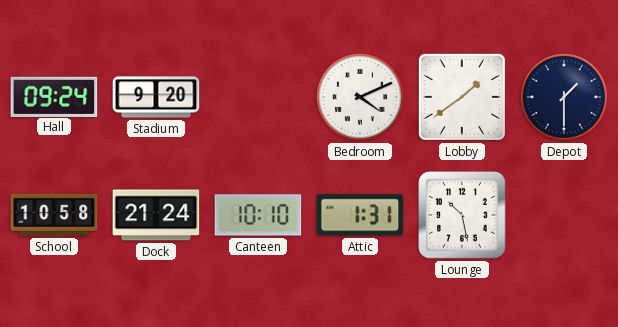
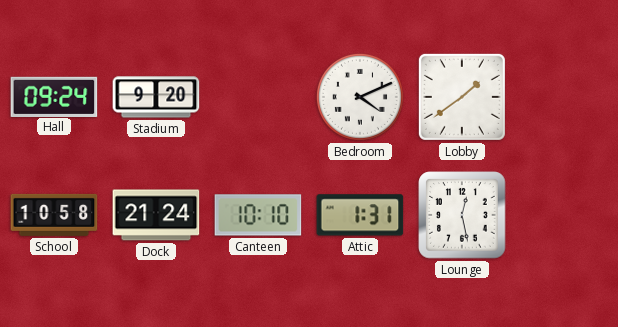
Depot: 1:30 -> none
Lounge: 10:28 -> 12:28
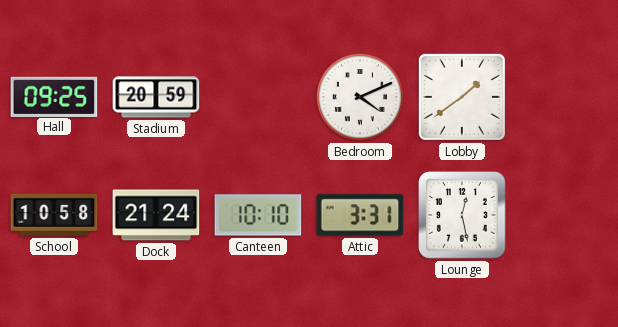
Hall: 09:24 -> 09:25
Stadium: 9:20 -> 20:59
Attic: 1:31 -> 3:31
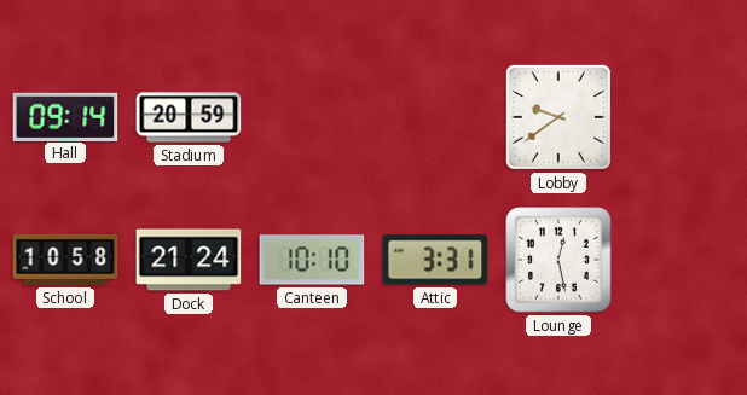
Hall: 09:25 -> 09:14
Bedroom: 4:11 -> none
Lobby: 1:39 -> 9:39
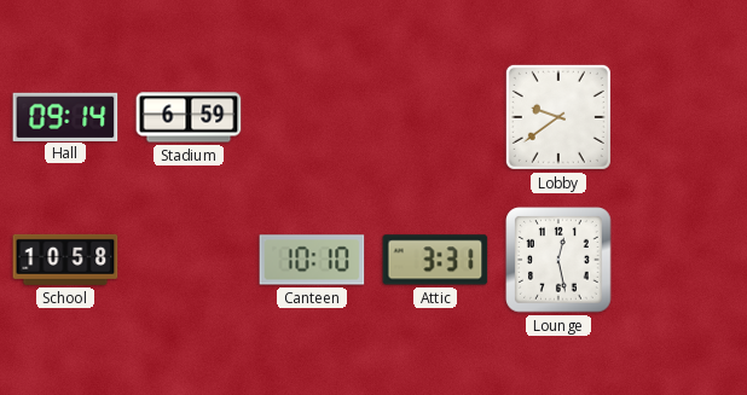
Stadium: 20:59 -> 6:59
Dock: 21:24 -> none
